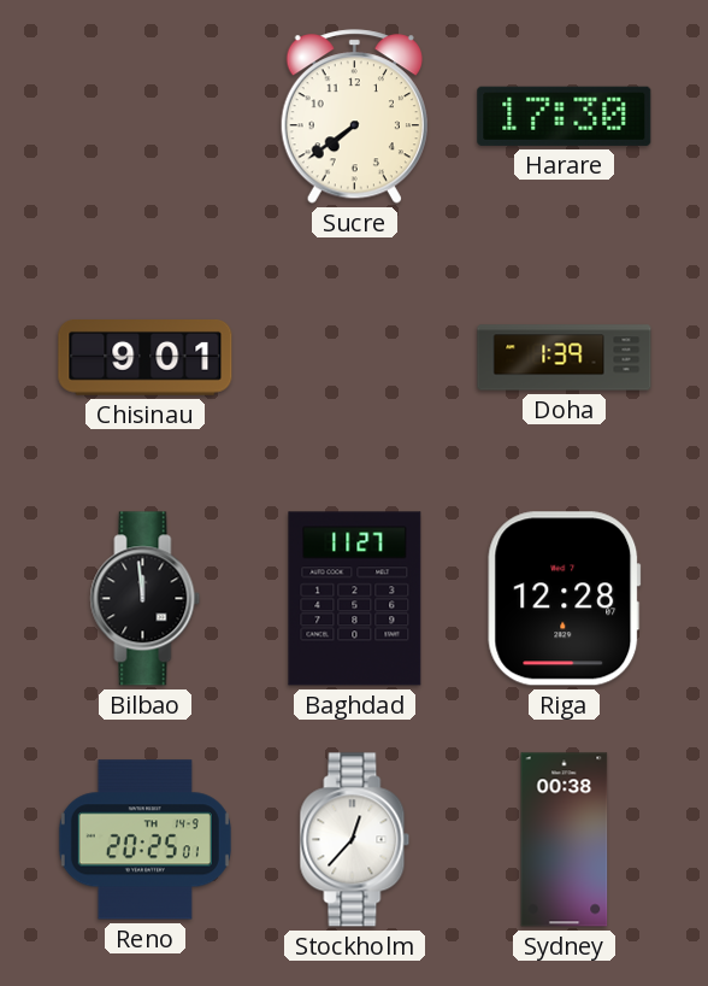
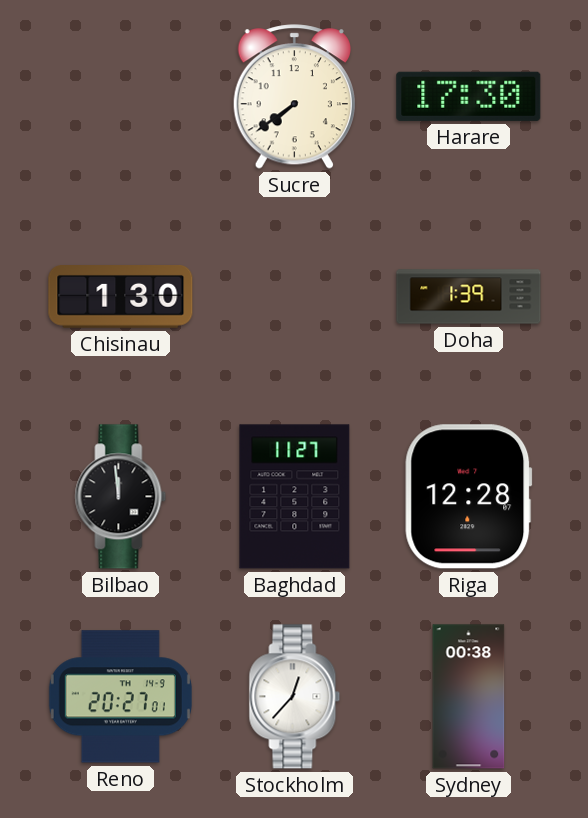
Chisinau: 9:01 -> 1:30
Reno: 20:25 -> 20:27
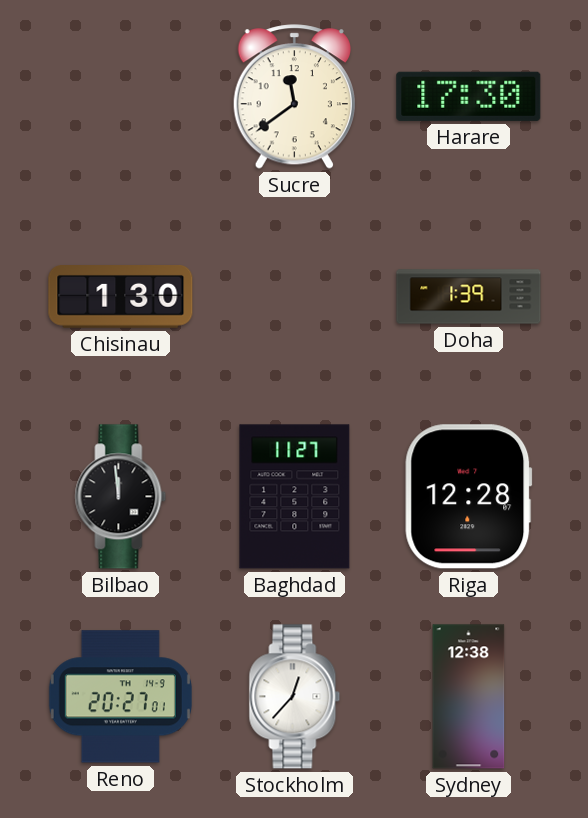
Sucre: 7:39 -> 11:39
Sydney: 00:38 -> 12:38
